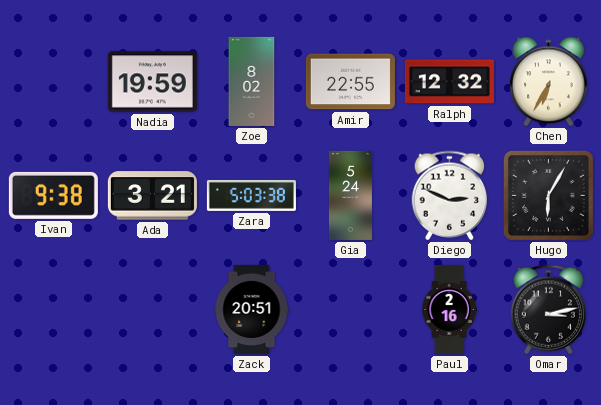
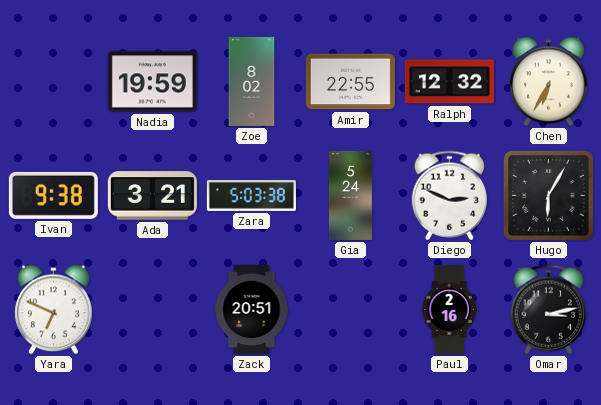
Yara: none -> 6:49
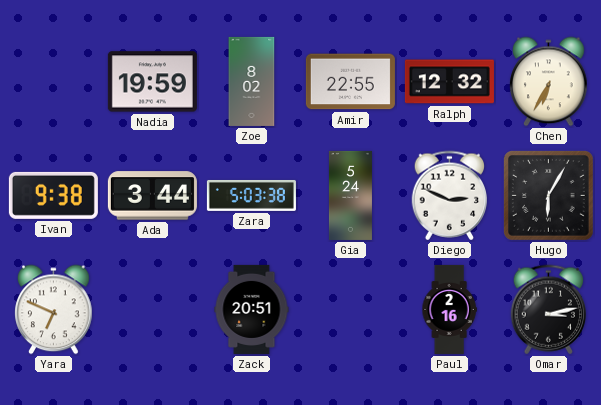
Ada: 3:21 -> 3:44
